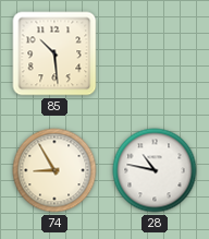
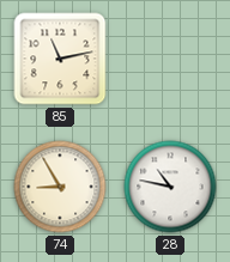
85: 10:29 -> 11:13
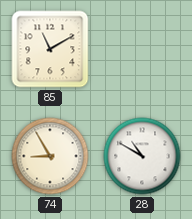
85: 11:13 -> 11:10
28: 10:47 -> 10:50
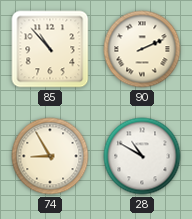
85: 11:10 -> 10:53
90: none -> 2:11
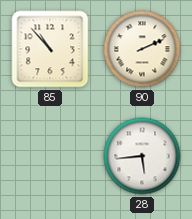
74: 8:55 -> none
28: 10:50 -> 5:44
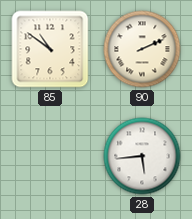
85: 10:53 -> 10:51
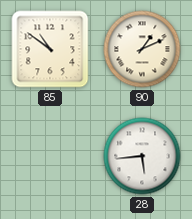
90: 2:11 -> 1:11
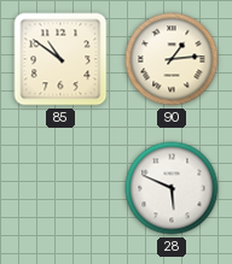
90: 1:11 -> 1:14
28: 5:44 -> 5:49
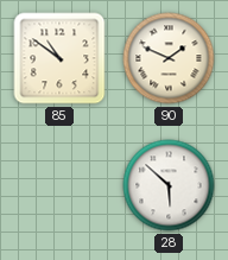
90: 1:14 -> 1:49
28: 5:49 -> 5:52
